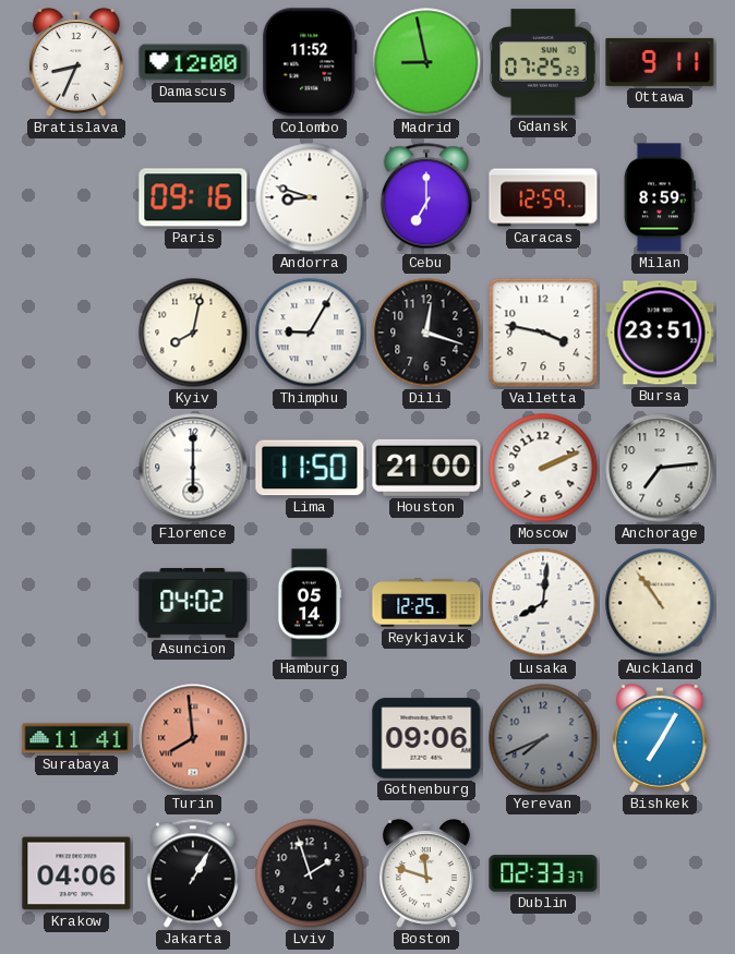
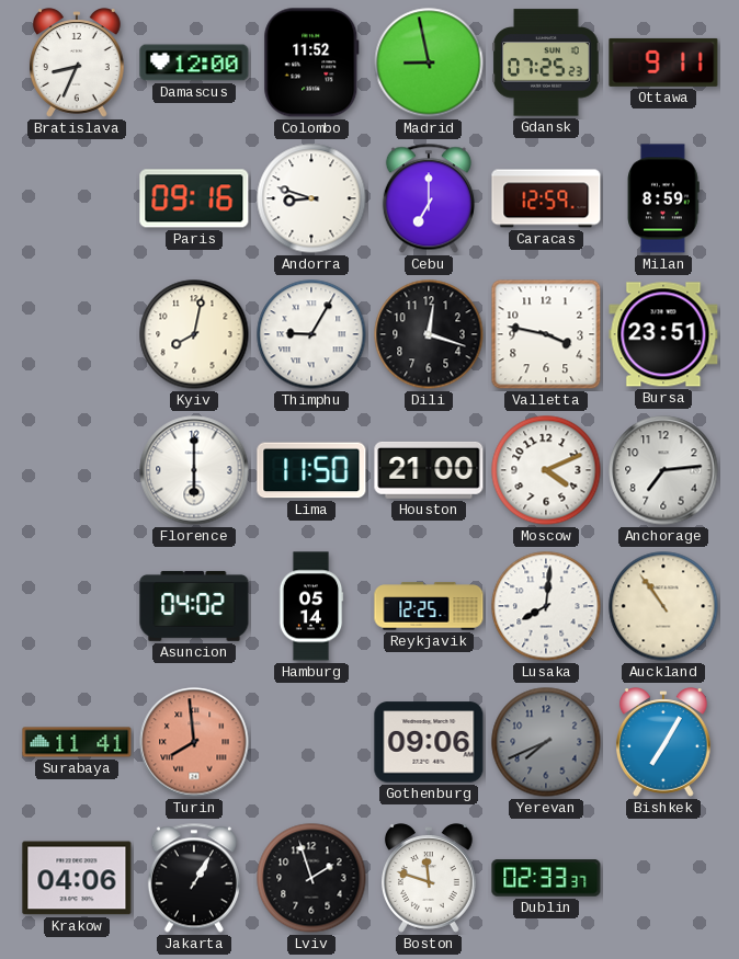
Moscow: 2:11 -> 4:11
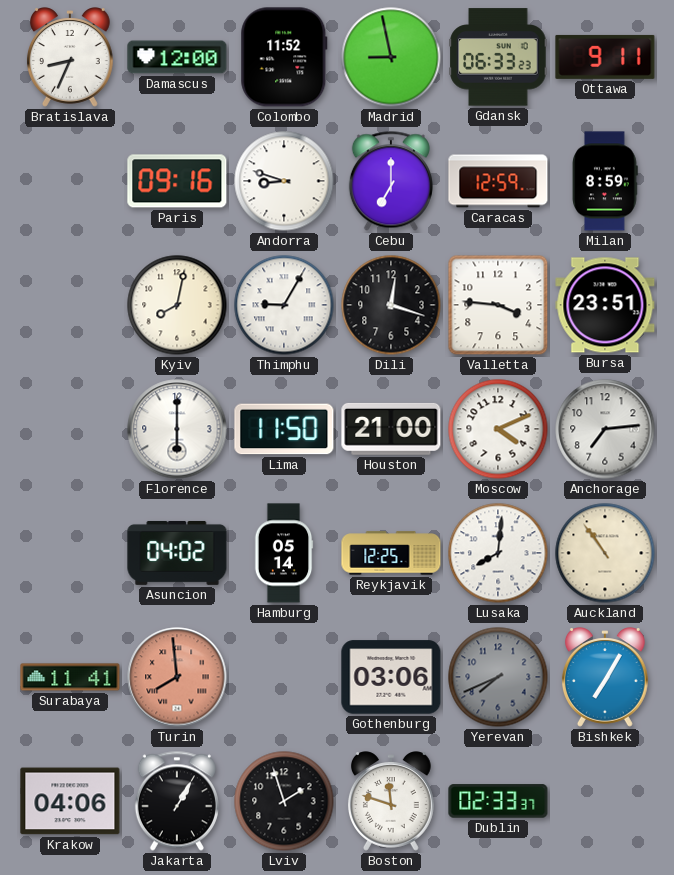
Gdansk: 07:25 -> 06:33
Valletta: 3:47 -> 3:46
Gothenburg: 09:06 -> 03:06
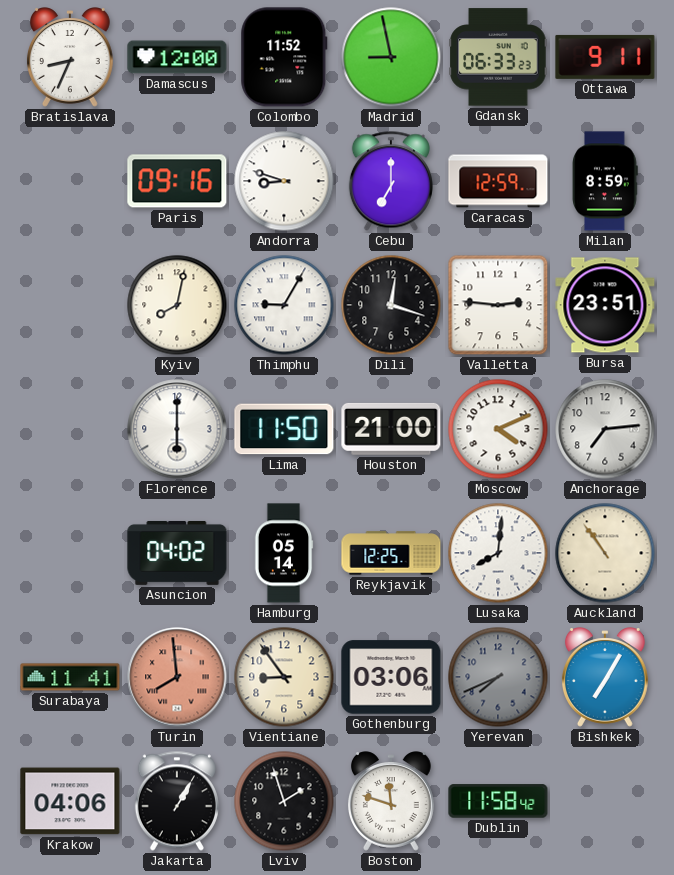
Valletta: 3:46 -> 2:46
Vientiane: none -> 8:54
Dublin: 02:33 -> 11:58
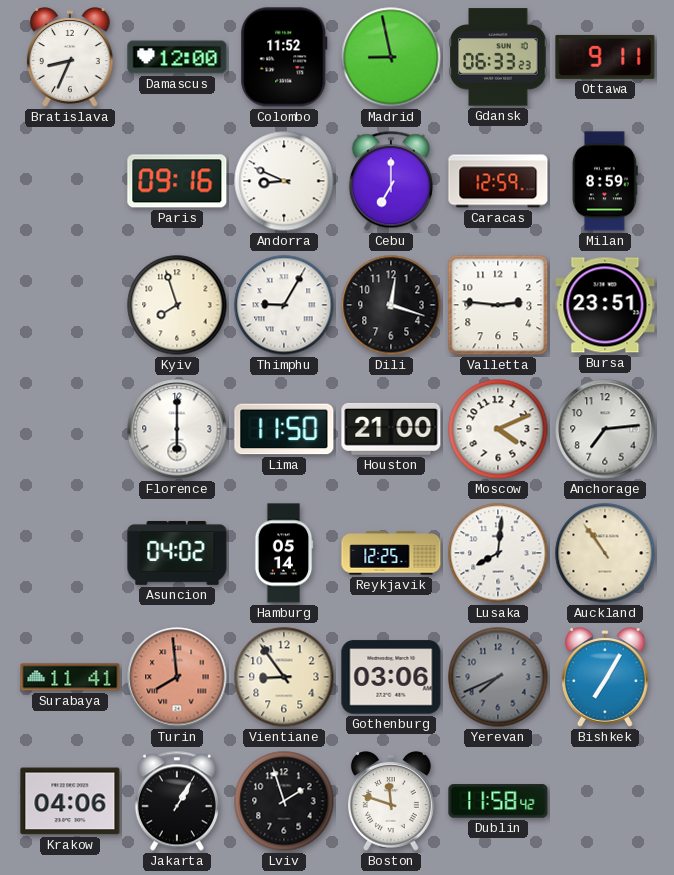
Andorra: 8:48 -> 8:49
Kyiv: 8:02 -> 7:57
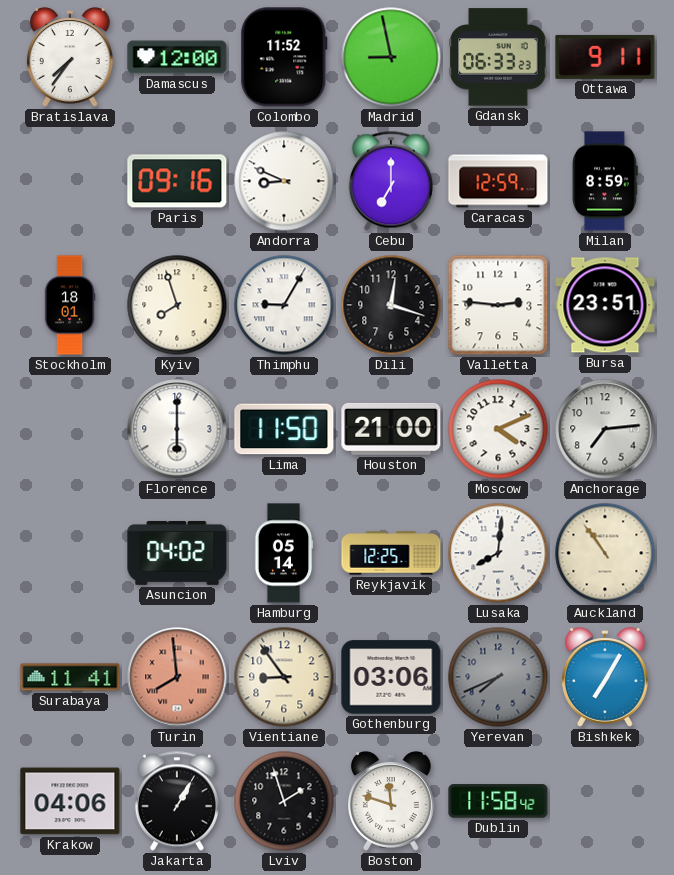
Bratislava: 8:34 -> 7:36
Stockholm: none -> 18:01
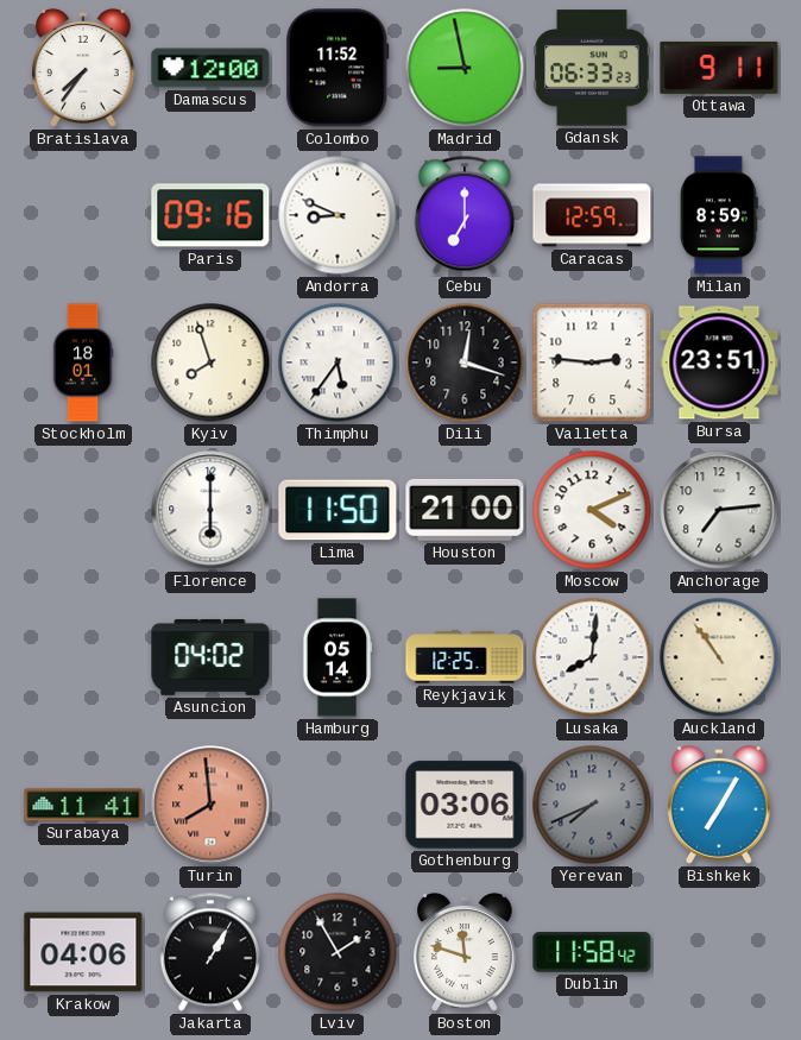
Thimphu: 9:05 -> 5:36
Vientiane: 8:54 -> none
Lviv: 1:57 -> 1:55
